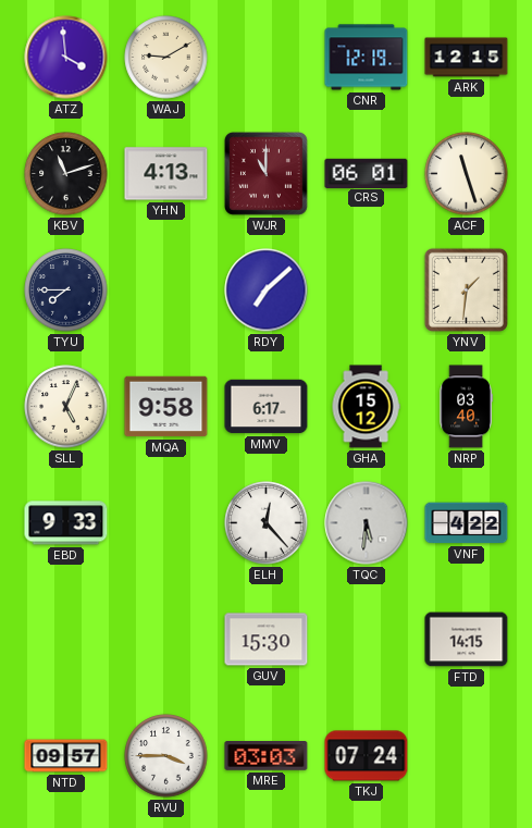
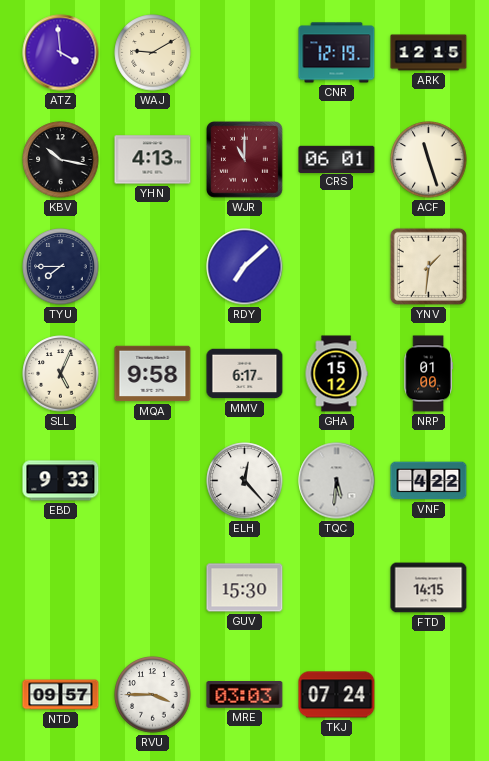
KBV: 11:12 -> 10:17
NRP: 03:40 -> 01:00
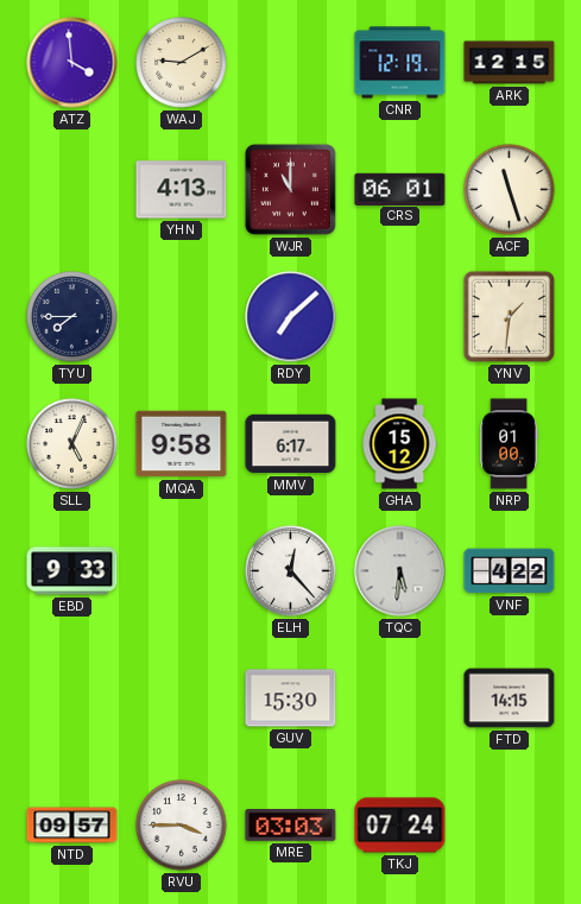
KBV: 10:17 -> none
